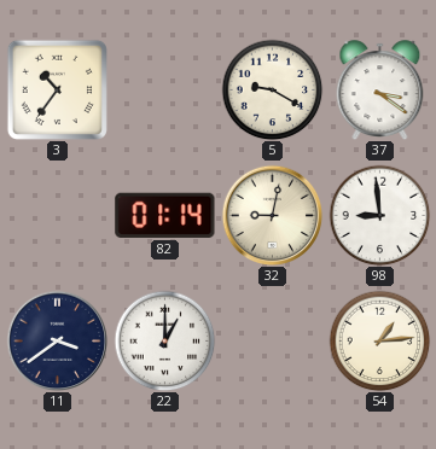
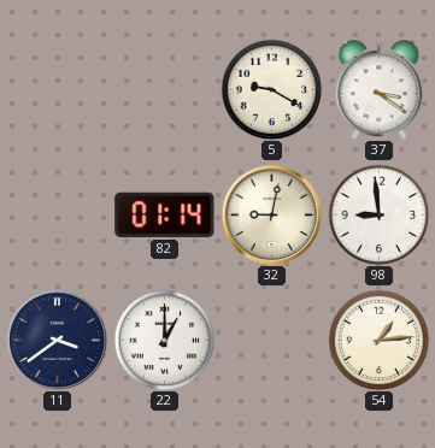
3: 10:36 -> none
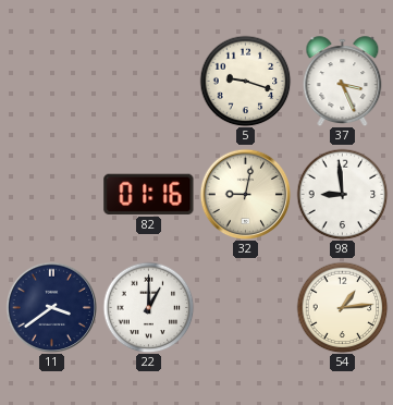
5: 9:20 -> 9:18
37: 3:21 -> 3:26
82: 01:14 -> 01:16
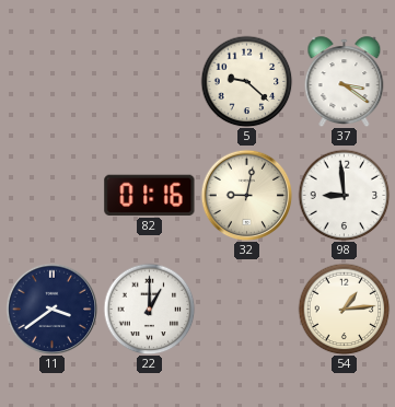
5: 9:18 -> 9:22
37: 3:26 -> 3:21
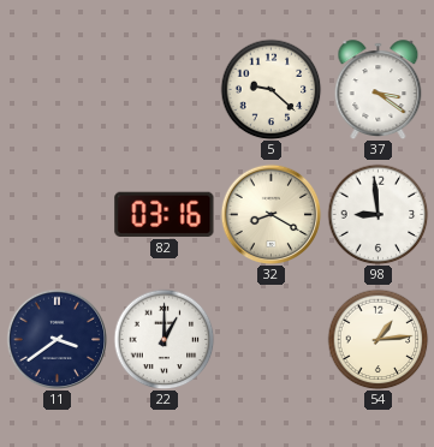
82: 01:16 -> 03:16
32: 9:02 -> 8:20
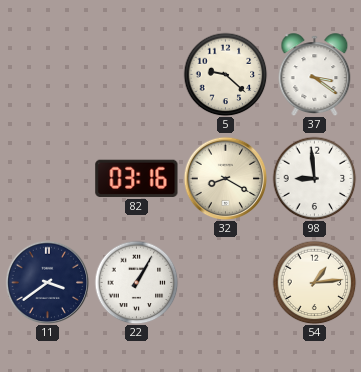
22: 1:00 -> 1:05
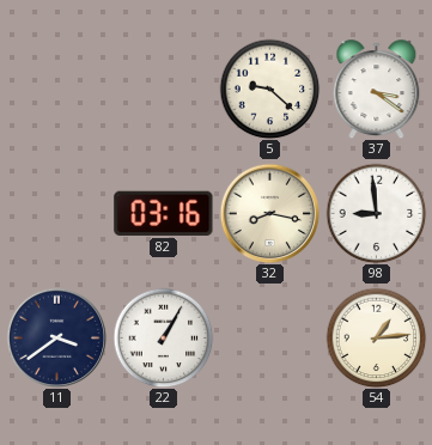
32: 8:20 -> 8:17
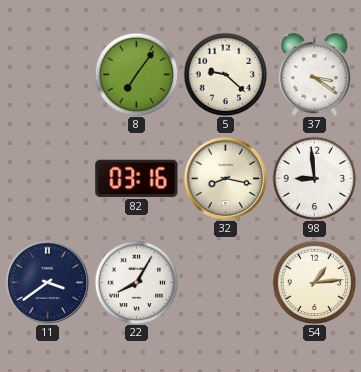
8: none -> 7:06
22: 1:05 -> 8:05
